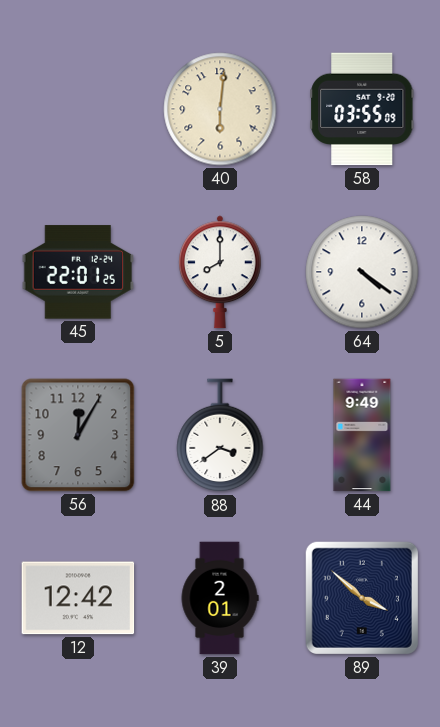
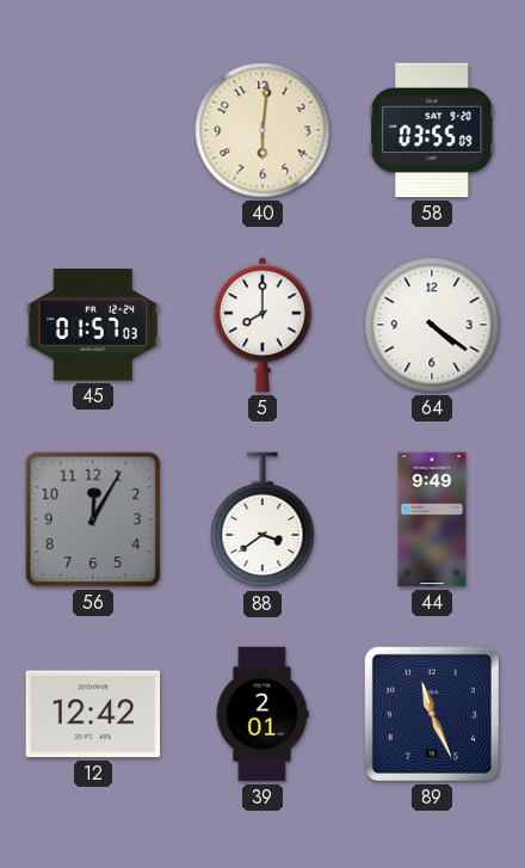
45: 22:01 -> 01:57
89: 3:52 -> 11:26
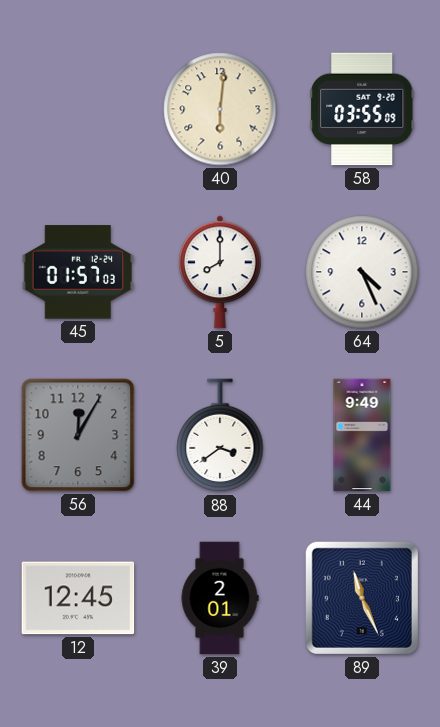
64: 4:21 -> 4:26
12: 12:42 -> 12:45
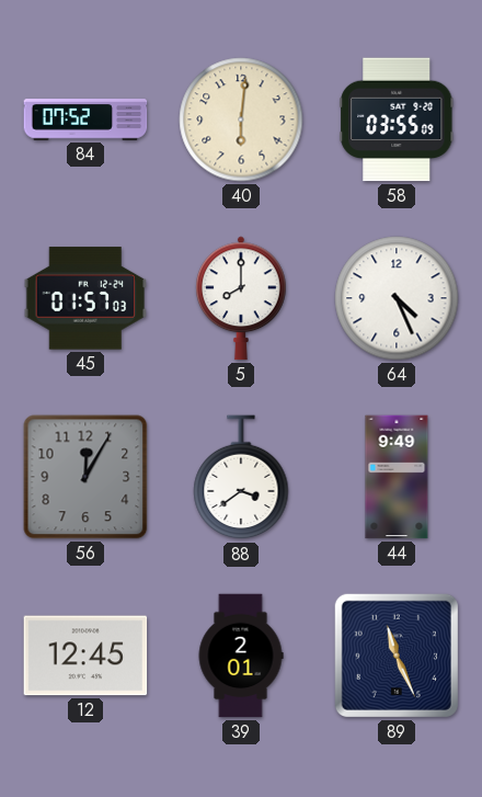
84: none -> 07:52
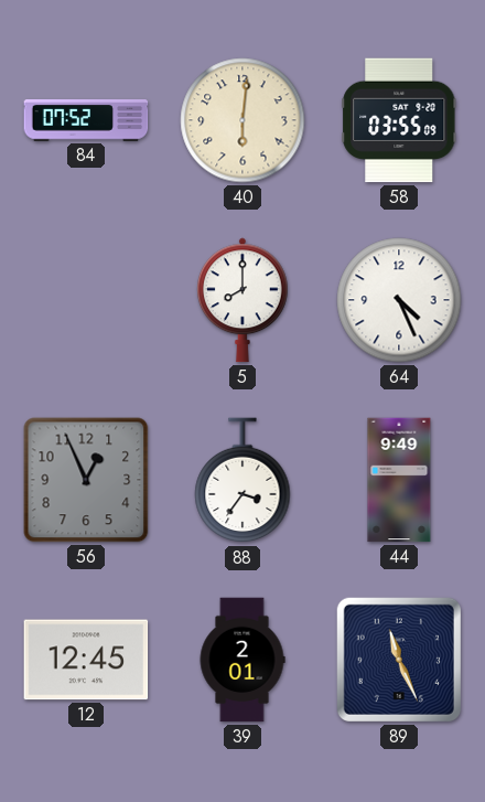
45: 01:57 -> none
56: 12:05 -> 12:56
88: 3:39 -> 3:36
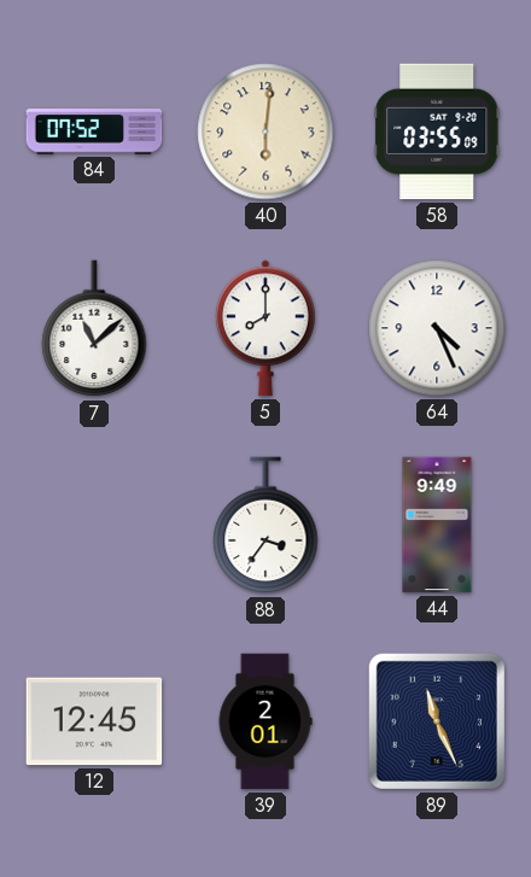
7: none -> 11:08
56: 12:56 -> none
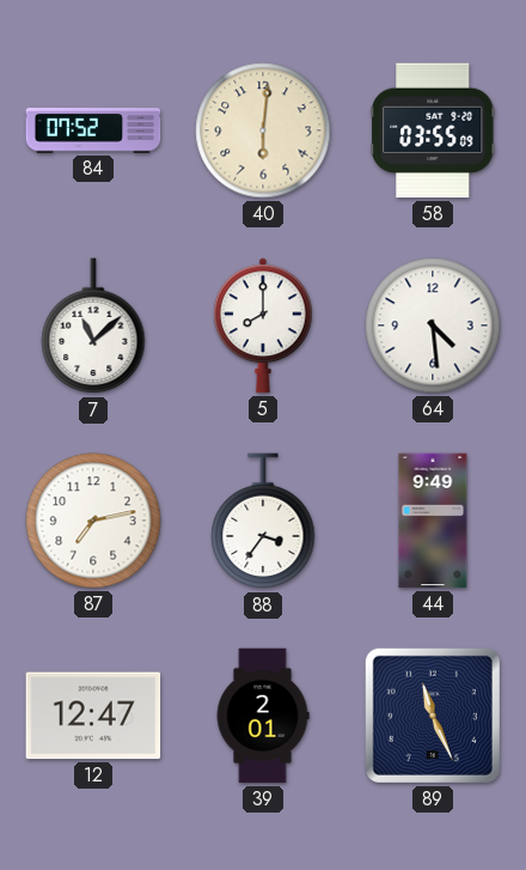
64: 4:26 -> 4:29
87: none -> 7:13
12: 12:45 -> 12:47
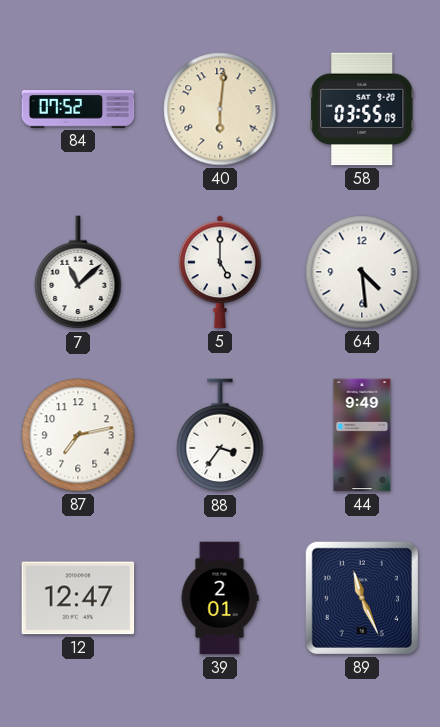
5: 8:00 -> 5:00
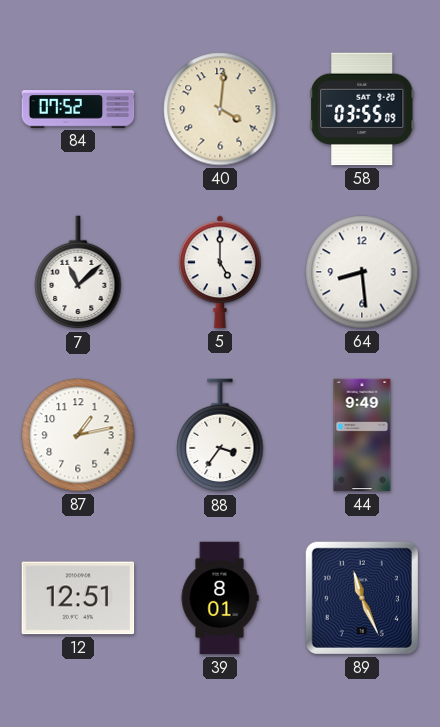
40: 6:01 -> 4:01
64: 4:29 -> 8:29
87: 7:13 -> 1:13
12: 12:47 -> 12:51
39: 2:01 -> 8:01
